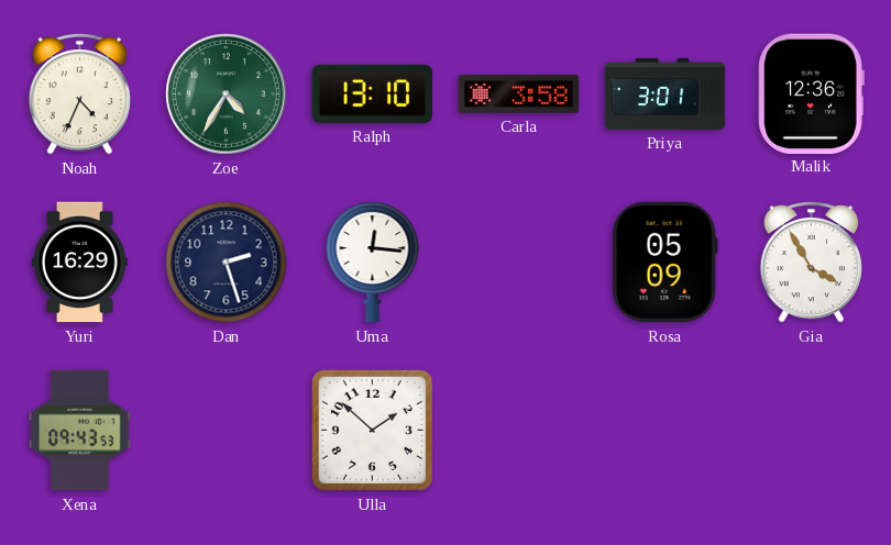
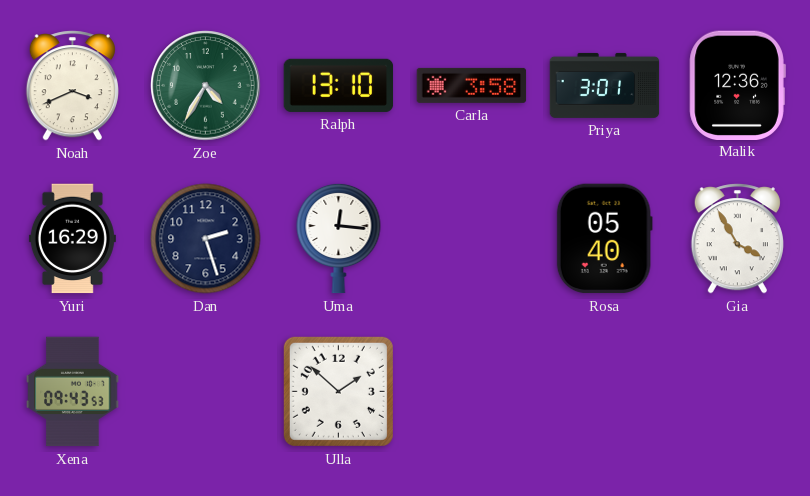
Noah: 4:34 -> 3:41
Rosa: 05:09 -> 05:40
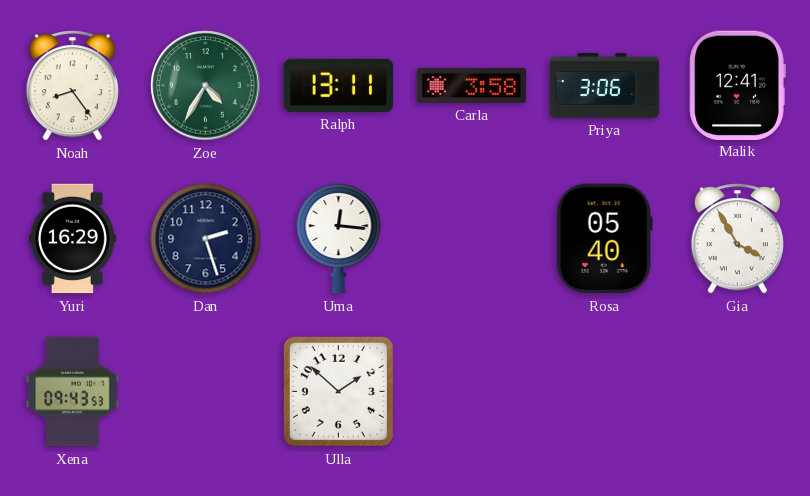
Noah: 3:41 -> 8:24
Ralph: 13:10 -> 13:11
Priya: 3:01 -> 3:06
Malik: 12:36 -> 12:41
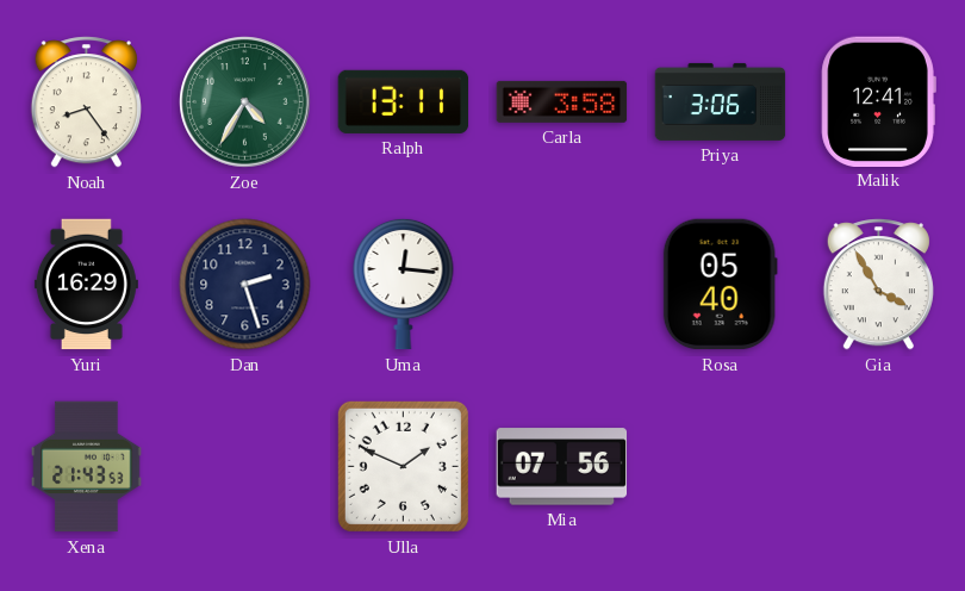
Xena: 09:43 -> 21:43
Ulla: 1:52 -> 1:49
Mia: none -> 07:56
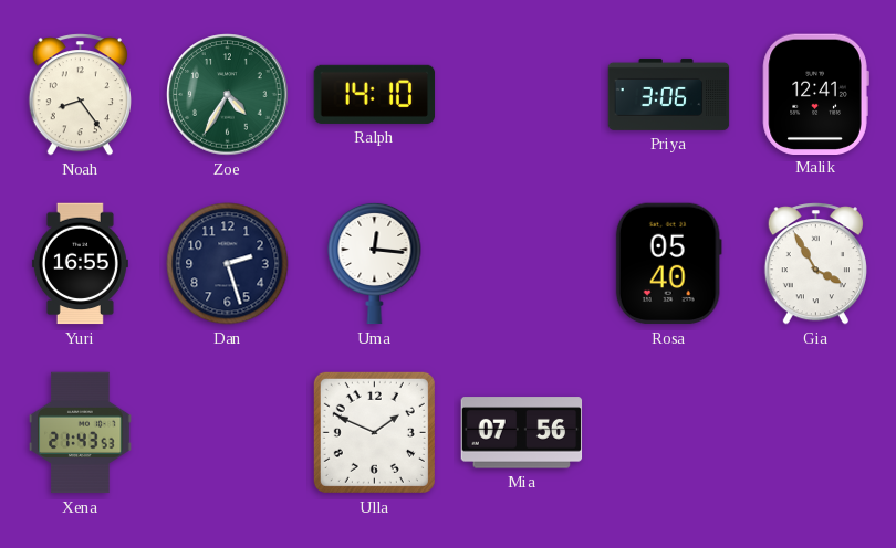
Ralph: 13:11 -> 14:10
Carla: 3:58 -> none
Yuri: 16:29 -> 16:55
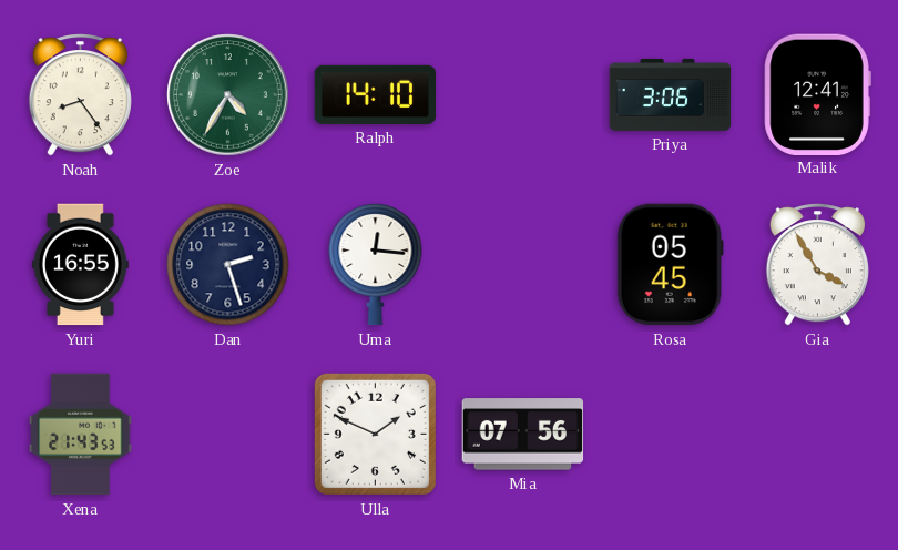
Rosa: 05:40 -> 05:45
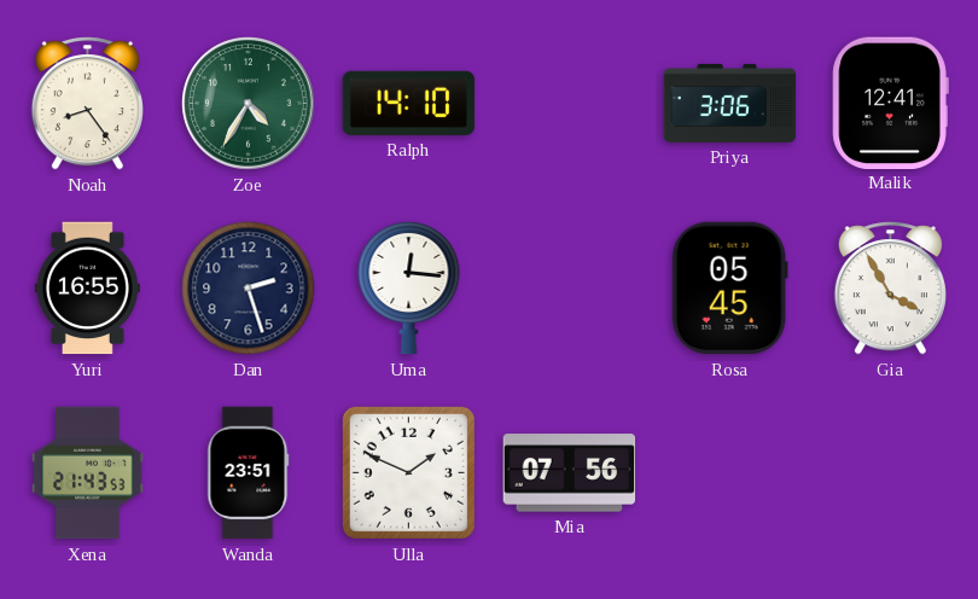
Wanda: none -> 23:51
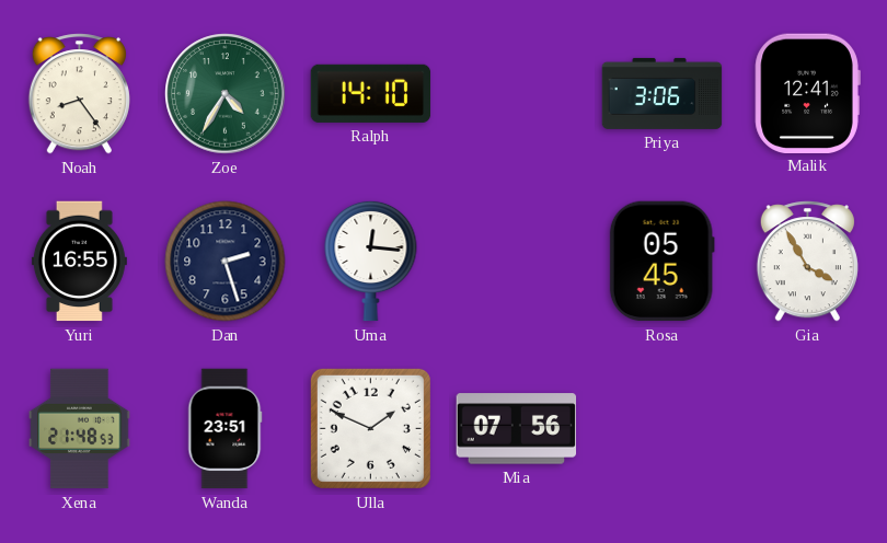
Xena: 21:43 -> 21:48
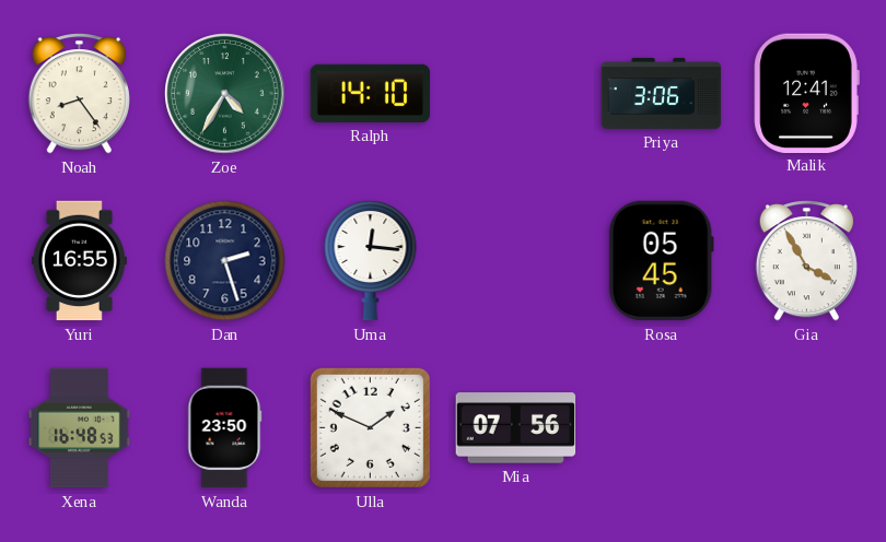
Xena: 21:48 -> 16:48
Wanda: 23:51 -> 23:50
